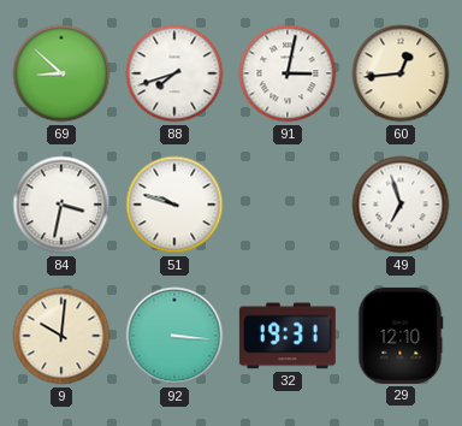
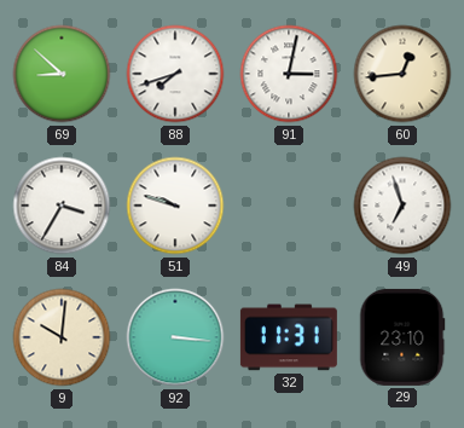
84: 3:32 -> 3:35
32: 19:31 -> 11:31
29: 12:10 -> 23:10
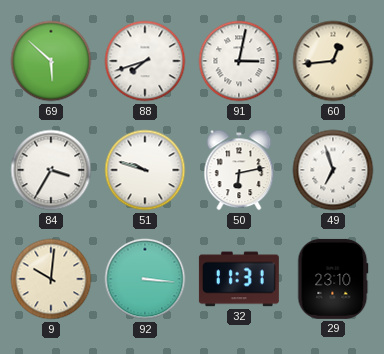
69: 8:52 -> 5:52
50: none -> 6:13
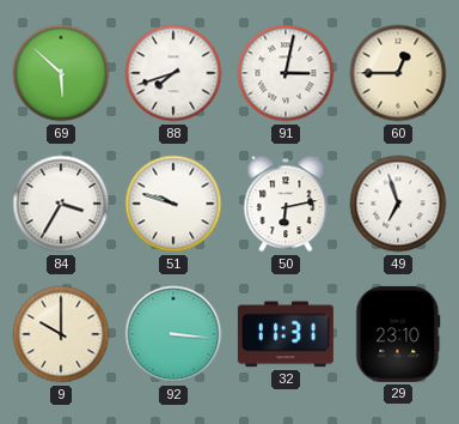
60: 12:44 -> 12:45
9: 10:01 -> 10:00
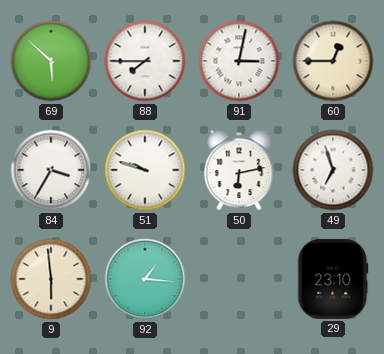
88: 7:42 -> 7:45
9: 10:00 -> 5:59
92: 3:16 -> 1:16
32: 11:31 -> none
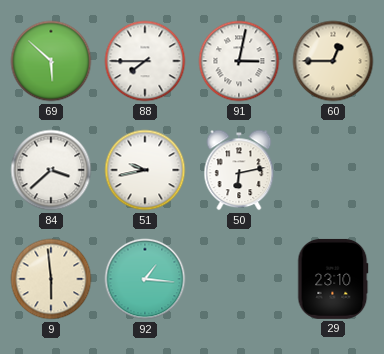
84: 3:35 -> 3:38
51: 9:48 -> 9:43
49: 6:57 -> none
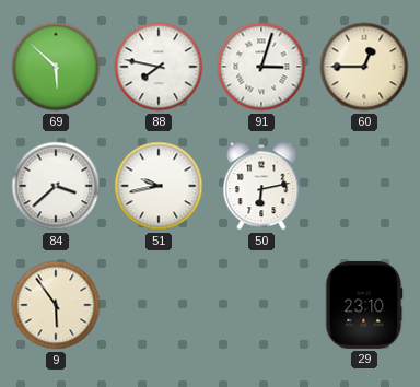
88: 7:45 -> 7:47
91: 3:02 -> 3:03
9: 5:59 -> 5:54
92: 1:16 -> none
